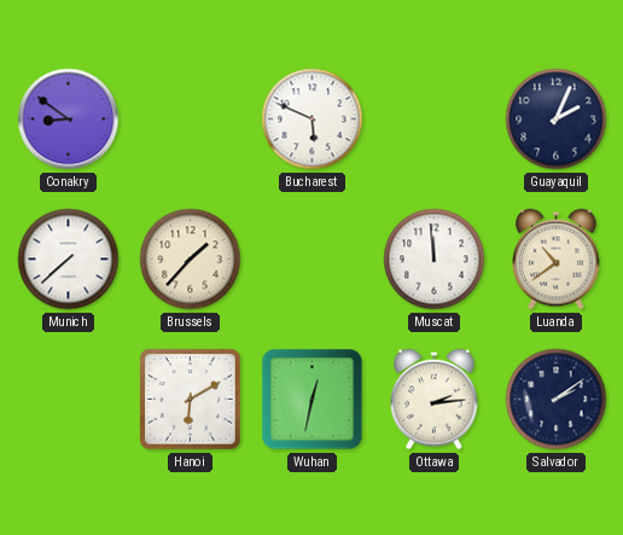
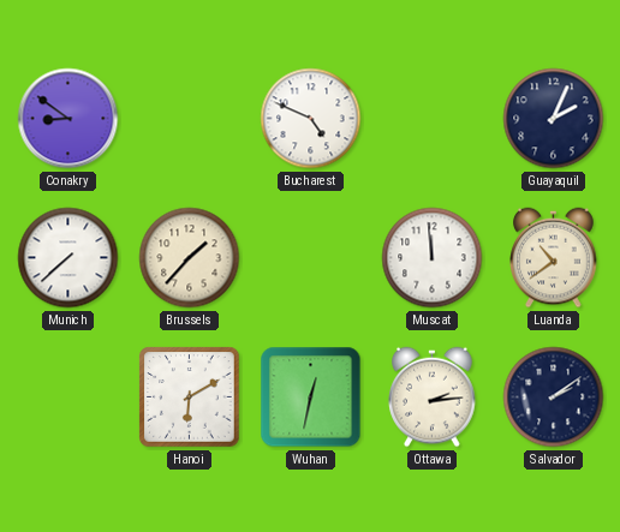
Bucharest: 5:49 -> 4:49
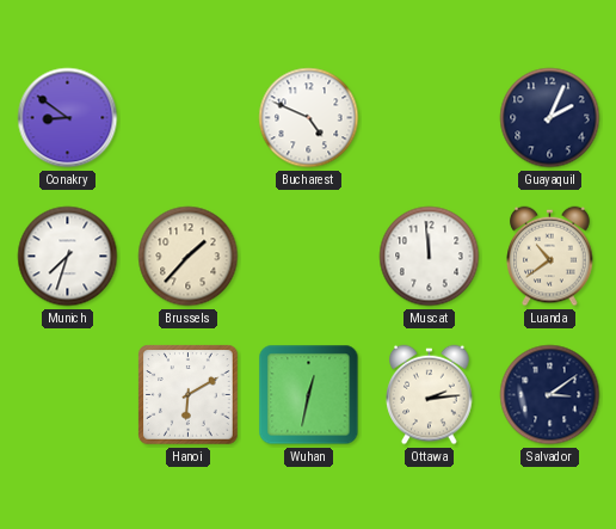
Munich: 7:38 -> 7:33
Salvador: 2:09 -> 3:09
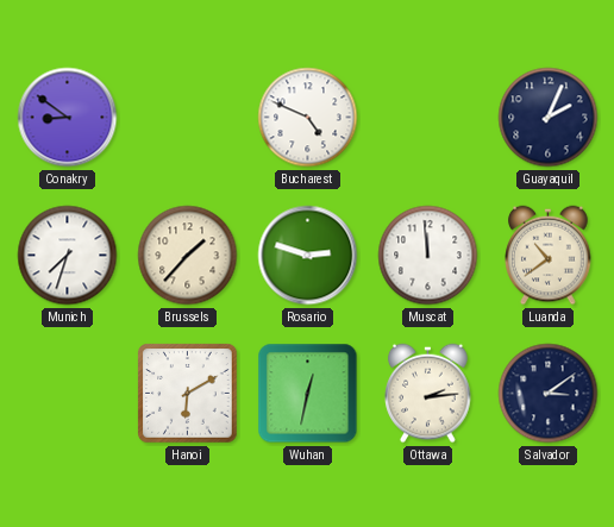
Rosario: none -> 2:48
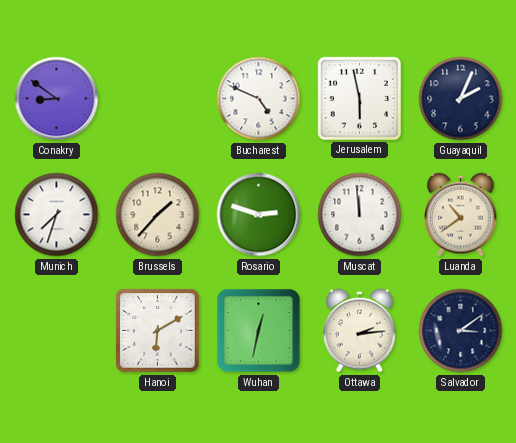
Jerusalem: none -> 5:58
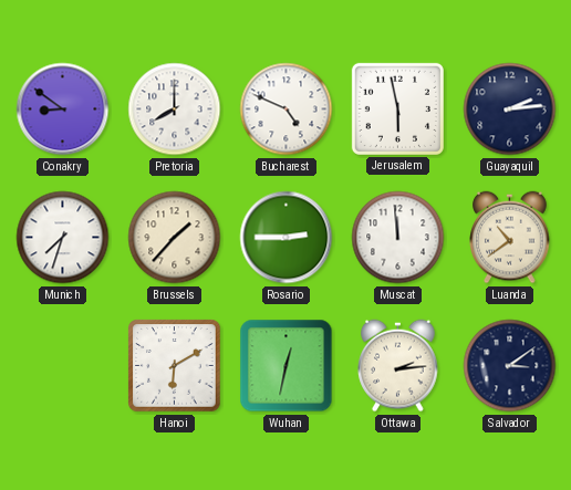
Pretoria: none -> 8:00
Guayaquil: 2:04 -> 2:14
Rosario: 2:48 -> 2:45
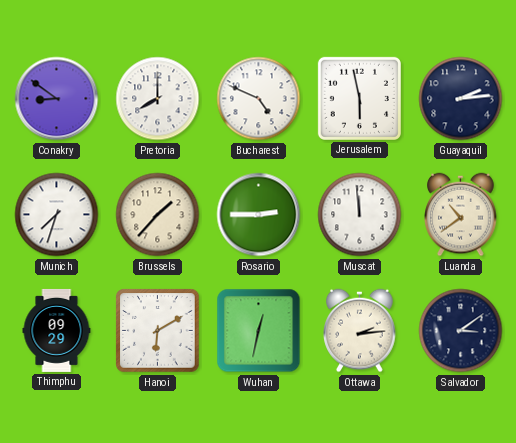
Thimphu: none -> 09:29
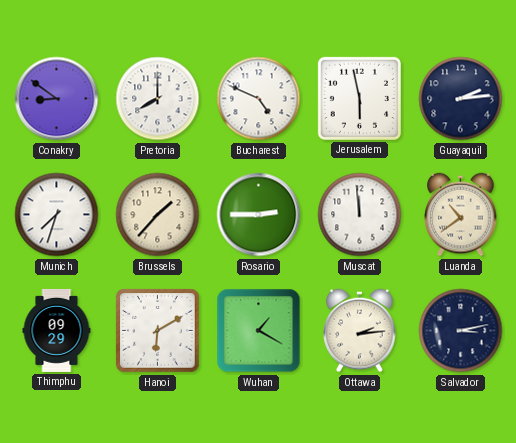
Wuhan: 12:32 -> 1:20
Salvador: 3:09 -> 3:13
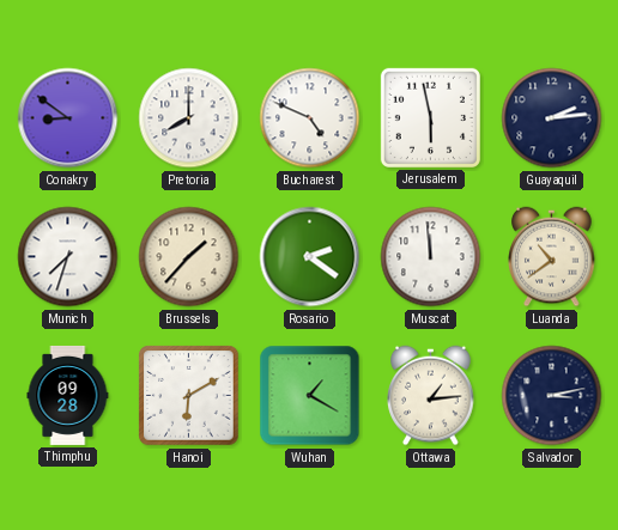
Rosario: 2:45 -> 2:21
Thimphu: 09:29 -> 09:28
Ottawa: 2:14 -> 1:14
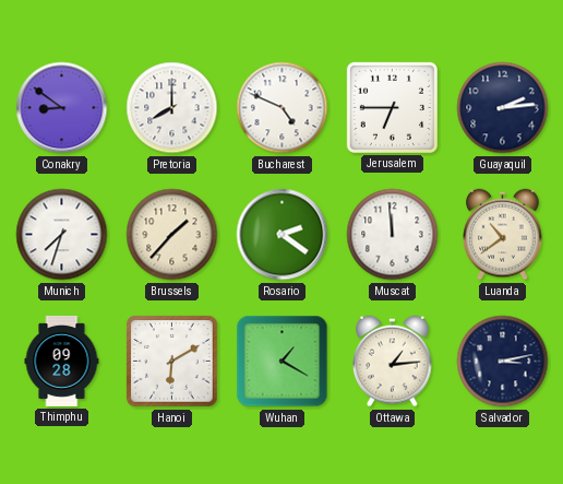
Jerusalem: 5:58 -> 6:45
